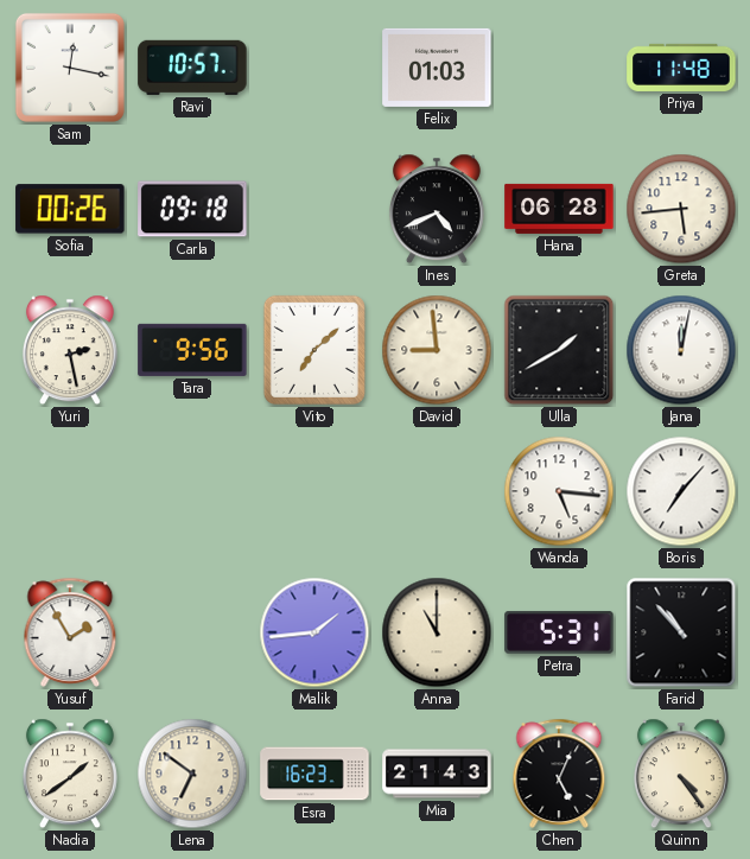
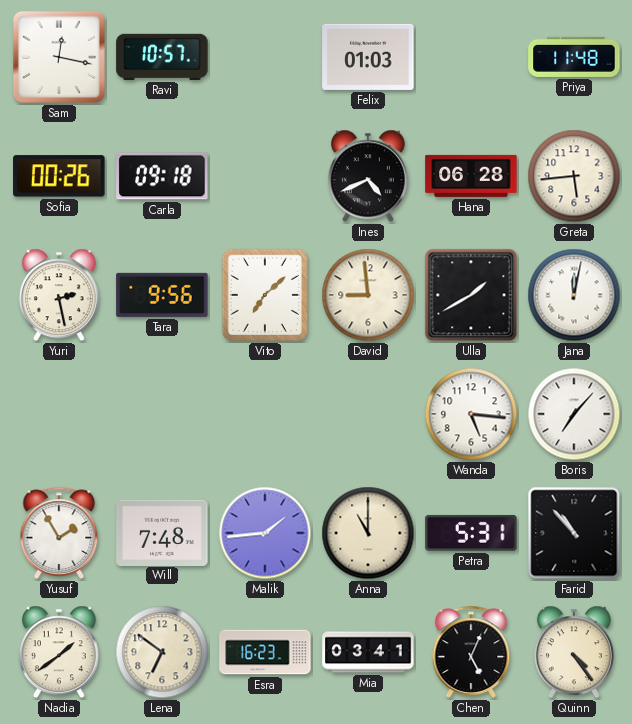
Will: none -> 7:48
Mia: 21:43 -> 03:41
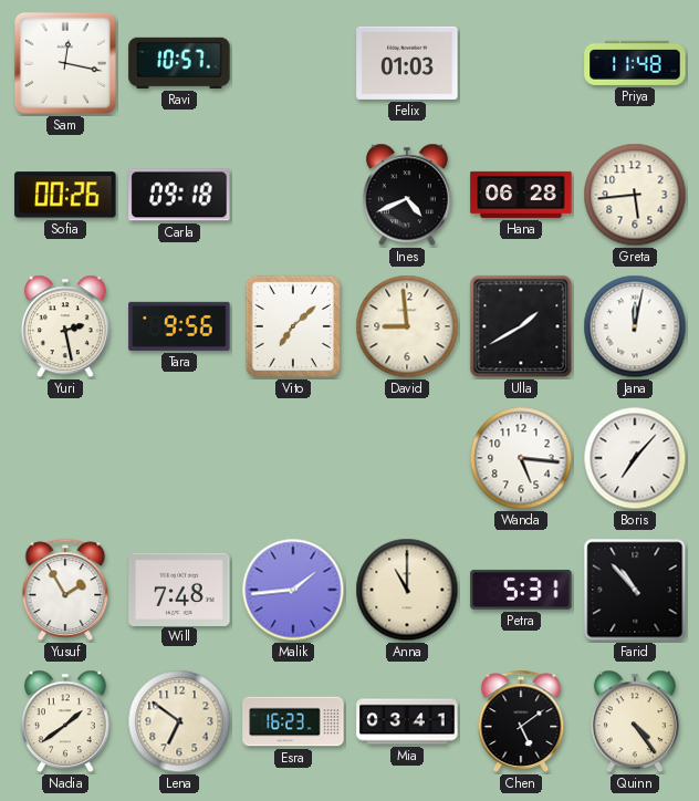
Chen: 5:04 -> 5:09
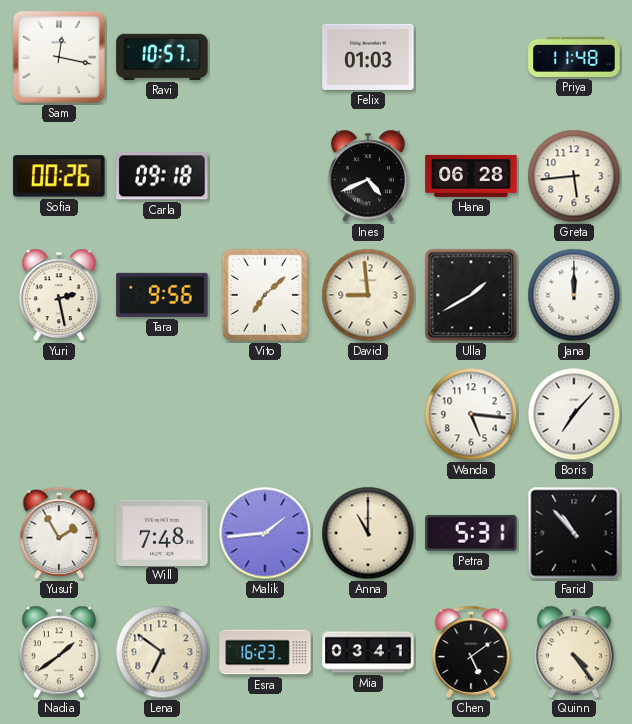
Jana: 12:02 -> 12:00
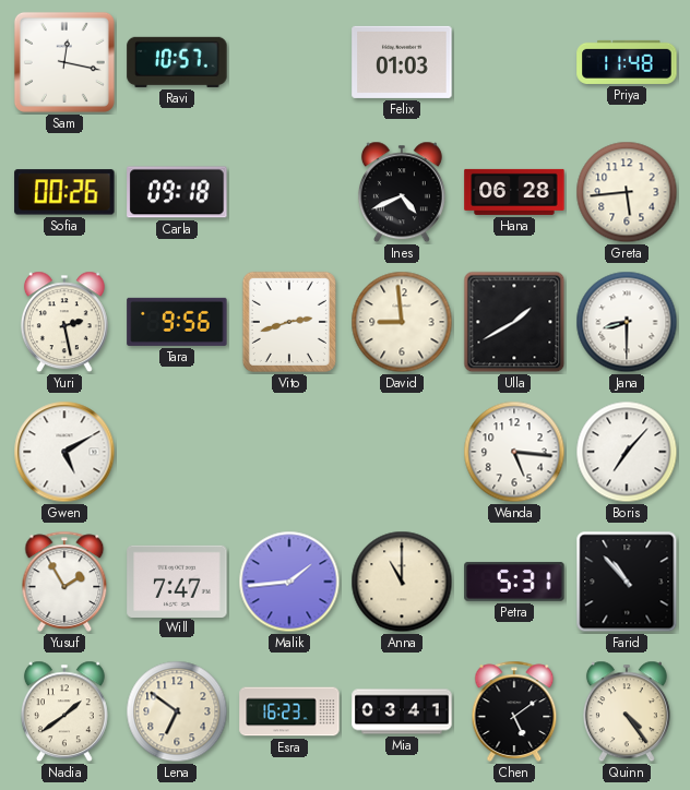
Vito: 7:08 -> 2:42
Jana: 12:00 -> 8:30
Gwen: none -> 5:10
Will: 7:48 -> 7:47
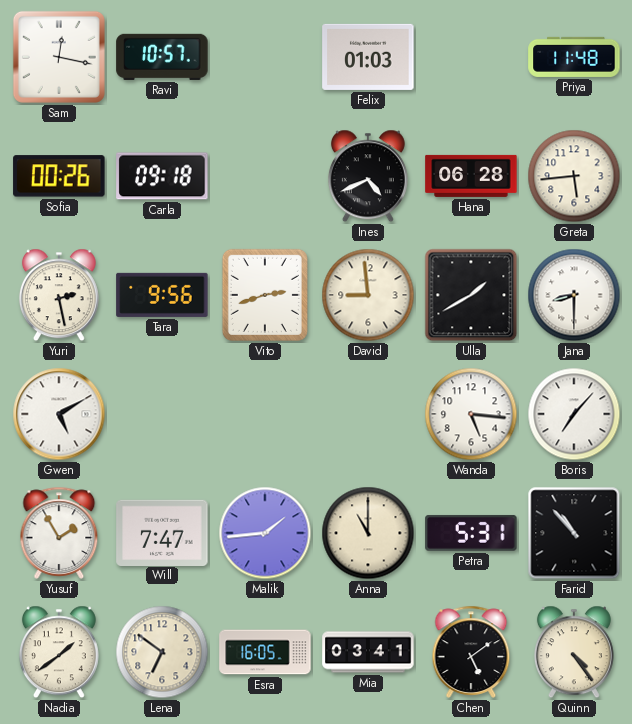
Esra: 16:23 -> 16:05
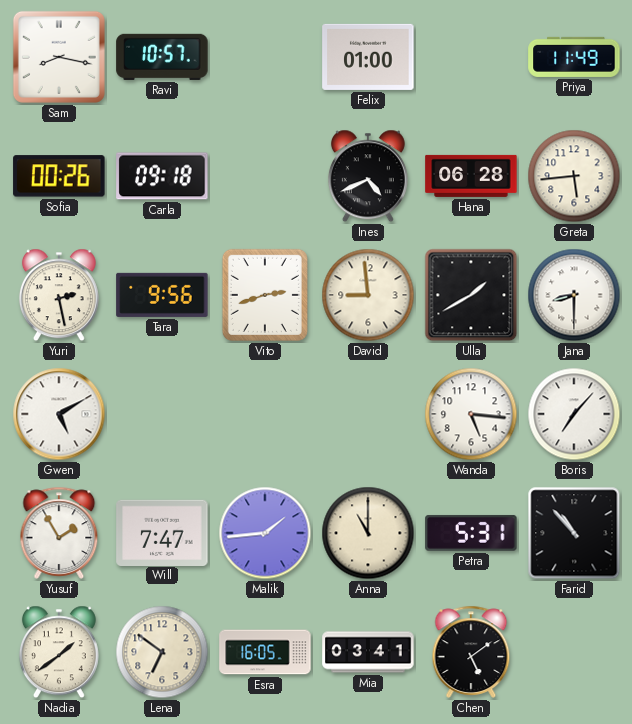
Sam: 12:17 -> 8:17
Felix: 01:03 -> 01:00
Priya: 11:48 -> 11:49
Quinn: 4:24 -> none
